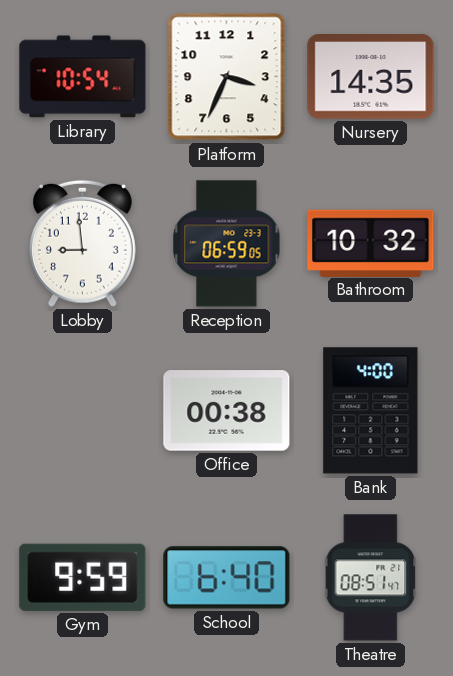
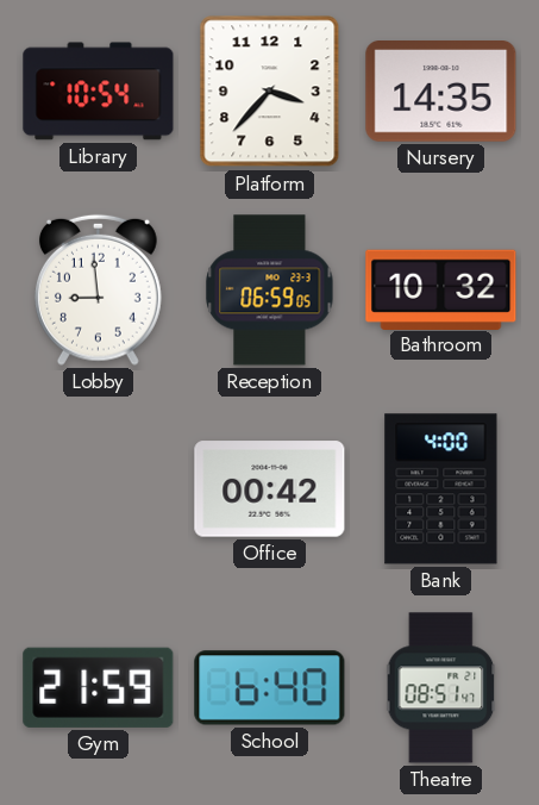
Platform: 3:34 -> 3:37
Office: 00:38 -> 00:42
Gym: 9:59 -> 21:59
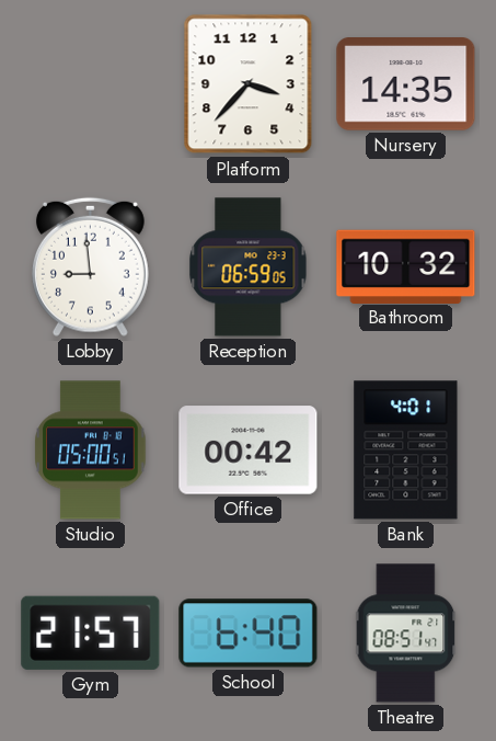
Library: 10:54 -> none
Studio: none -> 05:00
Bank: 4:00 -> 4:01
Gym: 21:59 -> 21:57
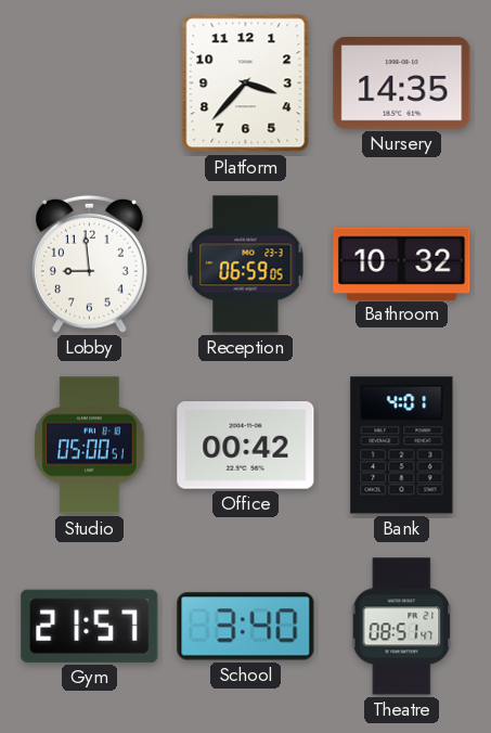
School: 6:40 -> 3:40
